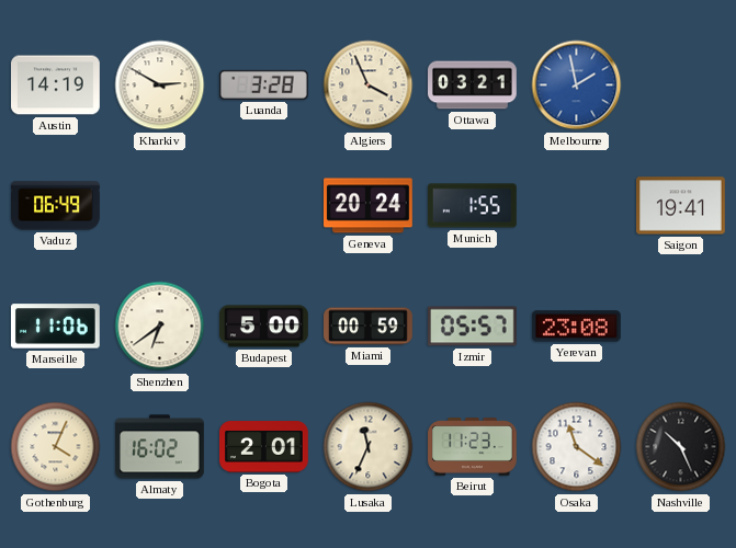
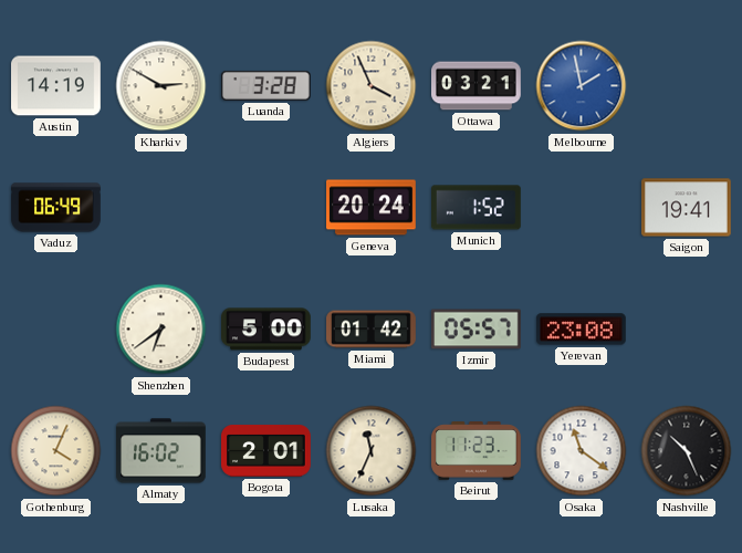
Munich: 1:55 -> 1:52
Marseille: 11:06 -> none
Miami: 00:59 -> 01:42
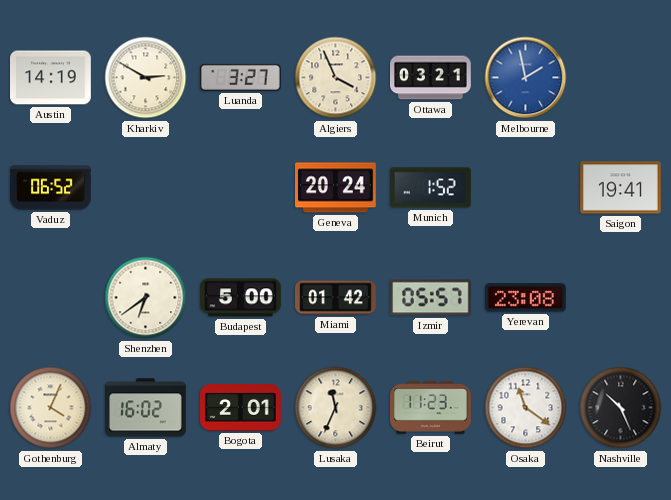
Luanda: 3:28 -> 3:27
Vaduz: 06:49 -> 06:52
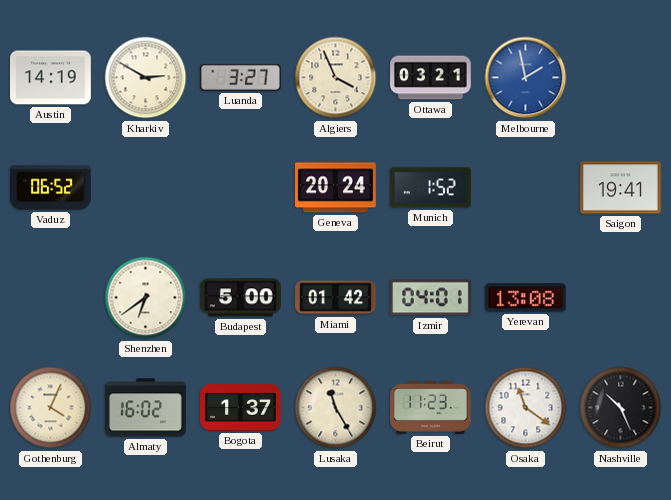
Izmir: 05:57 -> 04:01
Yerevan: 23:08 -> 13:08
Bogota: 2:01 -> 1:37
Lusaka: 11:34 -> 11:25
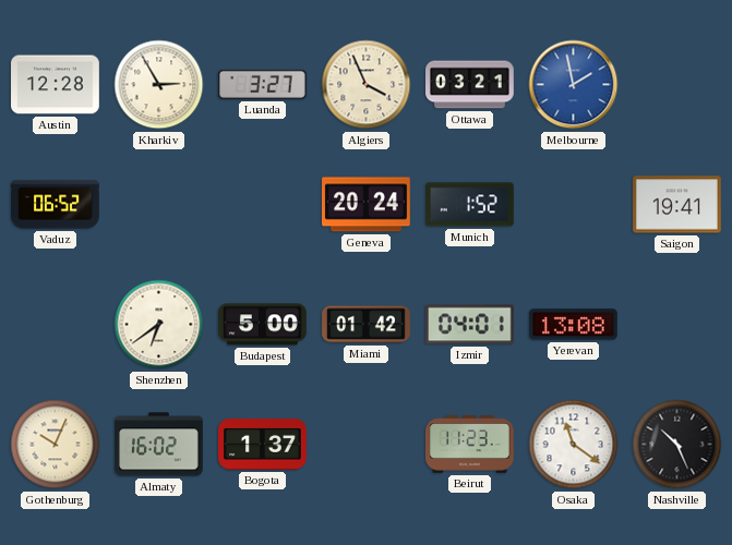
Austin: 14:19 -> 12:28
Kharkiv: 2:50 -> 2:55
Gothenburg: 4:04 -> 10:04
Lusaka: 11:25 -> none
